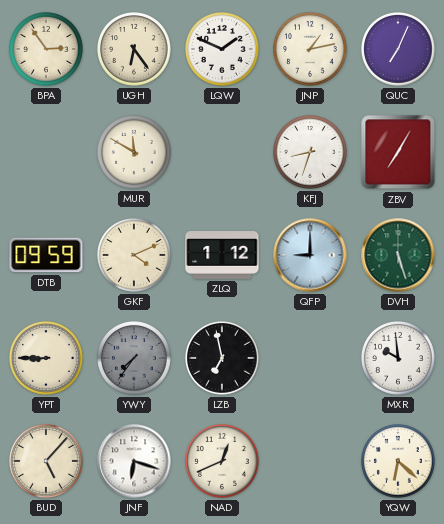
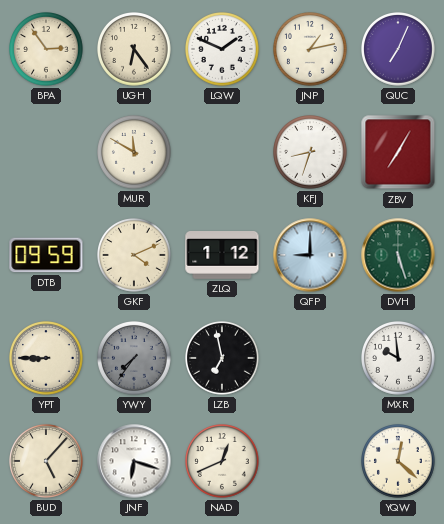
YQW: 6:22 -> 12:22
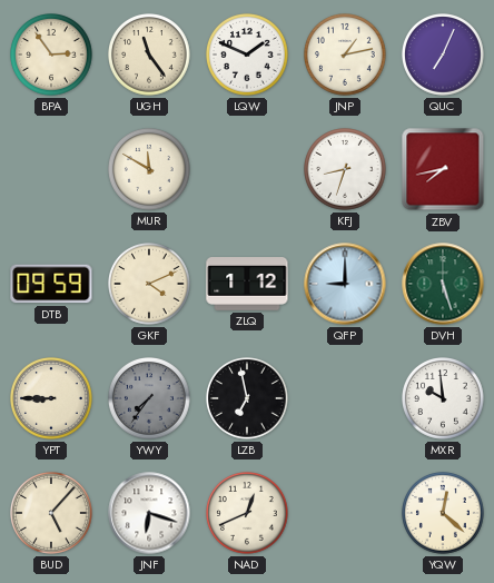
UGH: 6:24 -> 11:24
ZBV: 7:05 -> 7:43
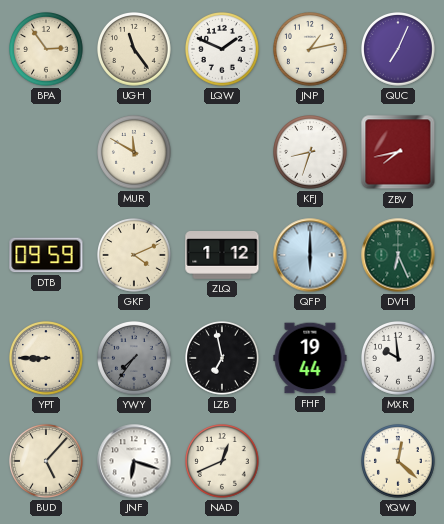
QFP: 9:00 -> 6:00
DVH: 5:27 -> 6:26
FHF: none -> 19:44
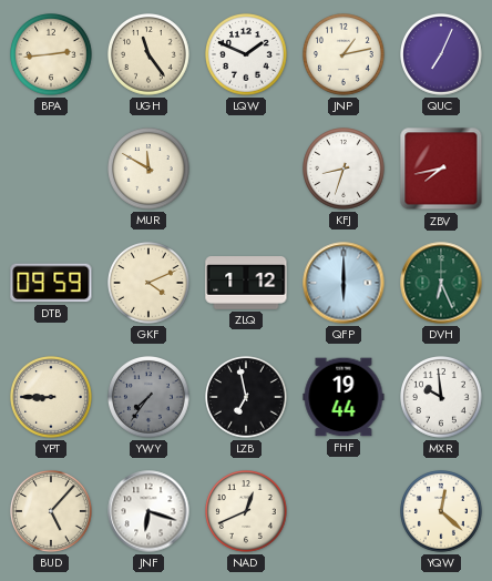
BPA: 2:54 -> 2:44
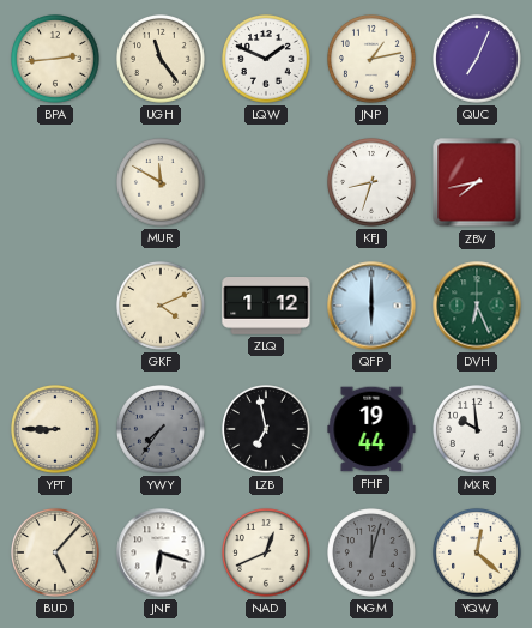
DTB: 09:59 -> none
NGM: none -> 12:03
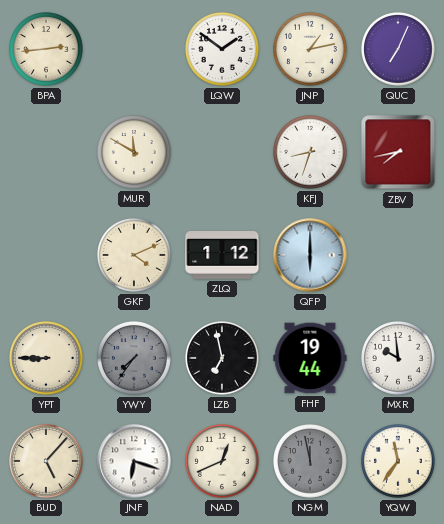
UGH: 11:24 -> none
LQW: 1:49 -> 1:51
DVH: 6:26 -> none
NGM: 12:03 -> 11:58
YQW: 12:22 -> 11:36
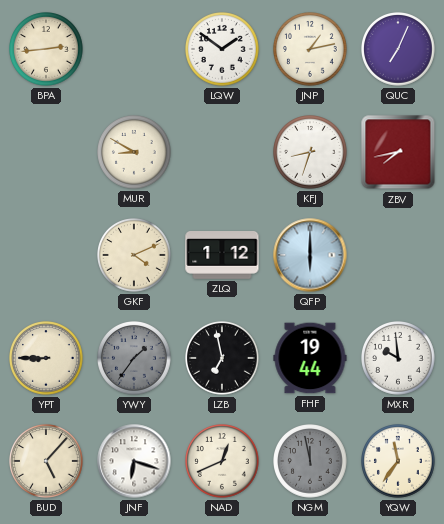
MUR: 11:50 -> 8:50
YWY: 7:36 -> 1:36
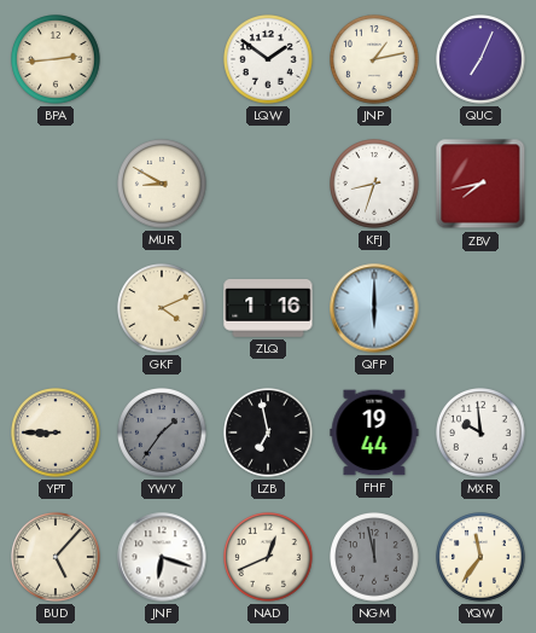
ZLQ: 1:12 -> 1:16
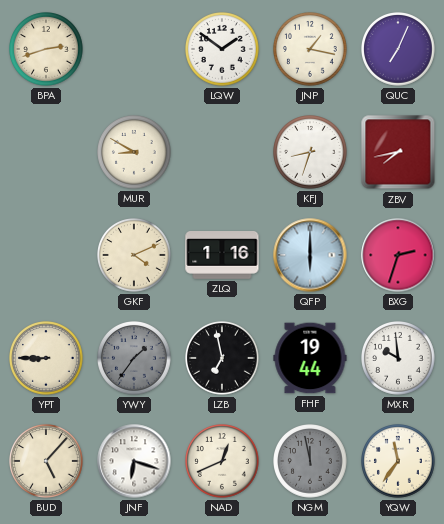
BPA: 2:44 -> 2:42
JNP: 1:13 -> 1:17
BXG: none -> 2:33
